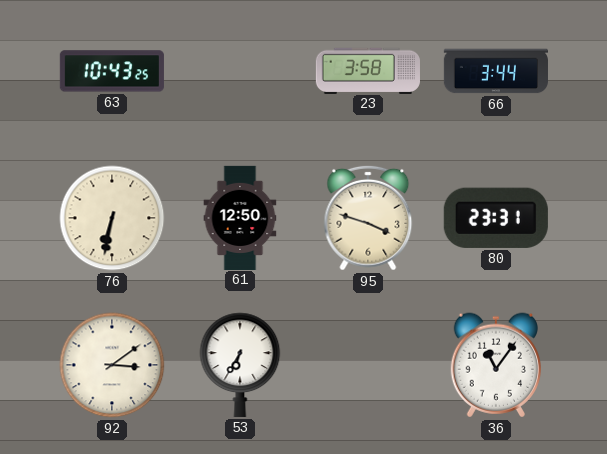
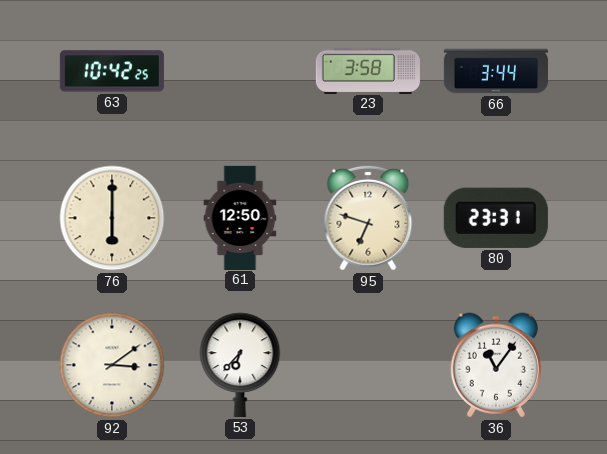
63: 10:43 -> 10:42
76: 6:32 -> 6:00
95: 3:48 -> 6:48
53: 6:35 -> 6:37
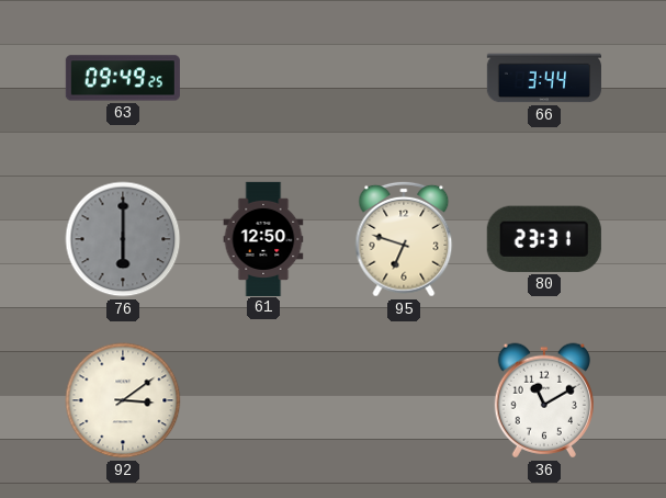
63: 10:42 -> 09:49
23: 3:58 -> none
76 dial: cream -> grey
53: 6:37 -> none
36: 11:06 -> 11:10
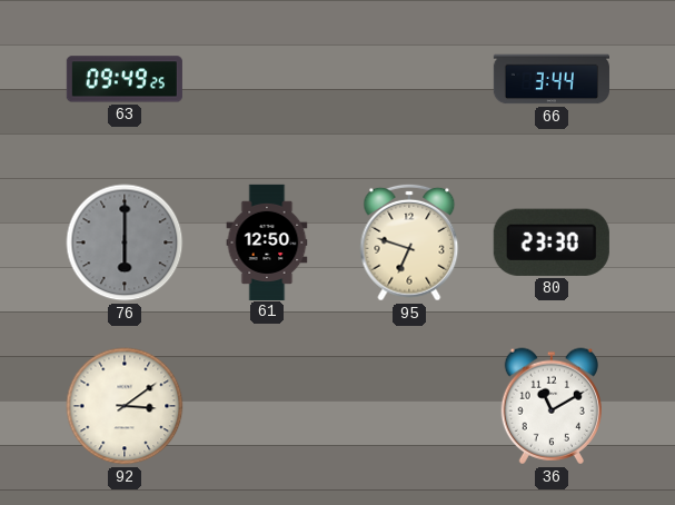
80: 23:31 -> 23:30
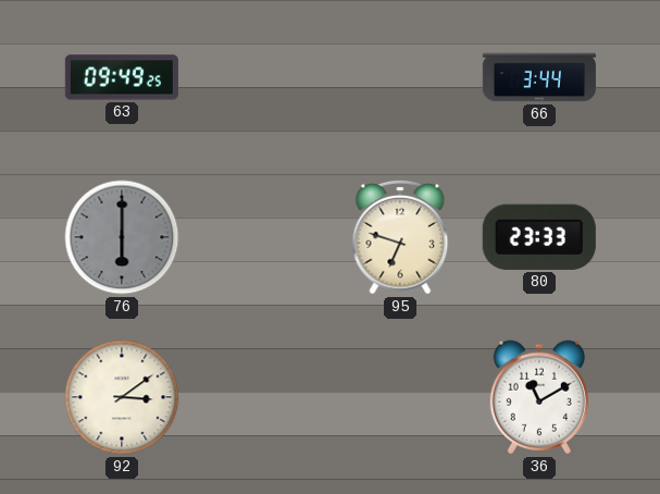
61: 12:50 -> none
80: 23:30 -> 23:33
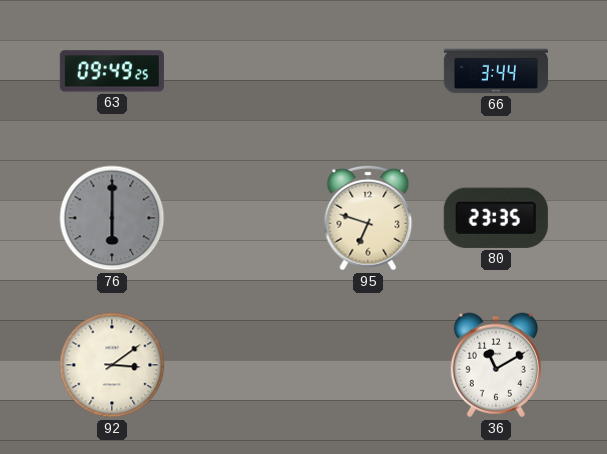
80: 23:33 -> 23:35
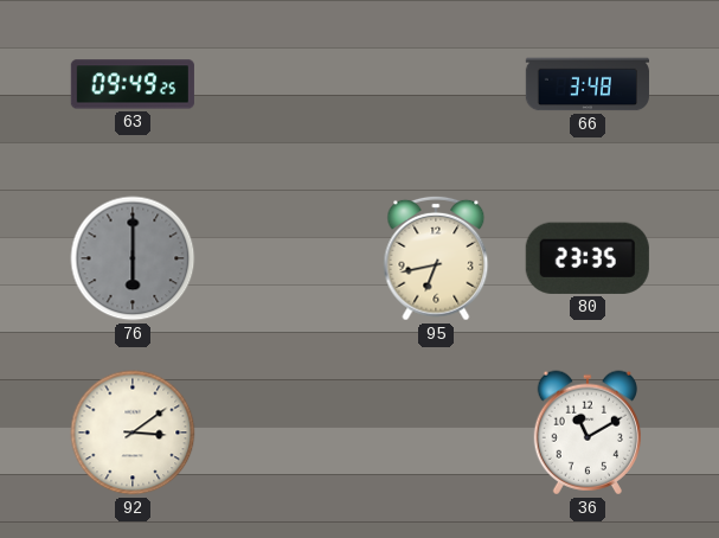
66: 3:44 -> 3:48
95: 6:48 -> 6:43
